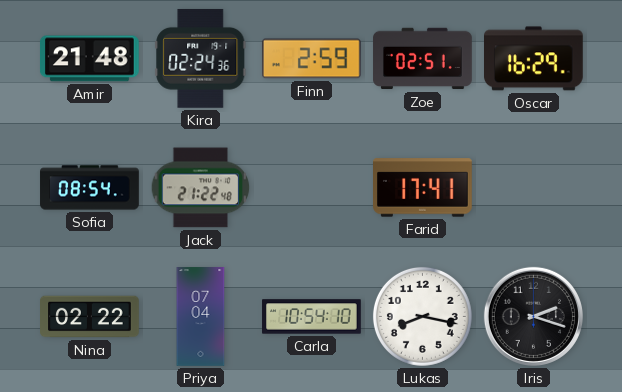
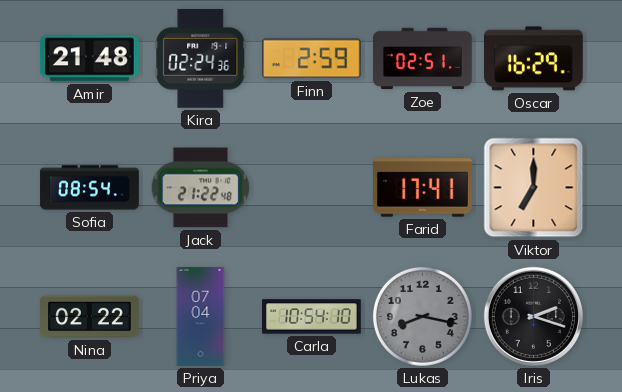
Viktor: none -> 7:00
Lukas dial: white -> grey
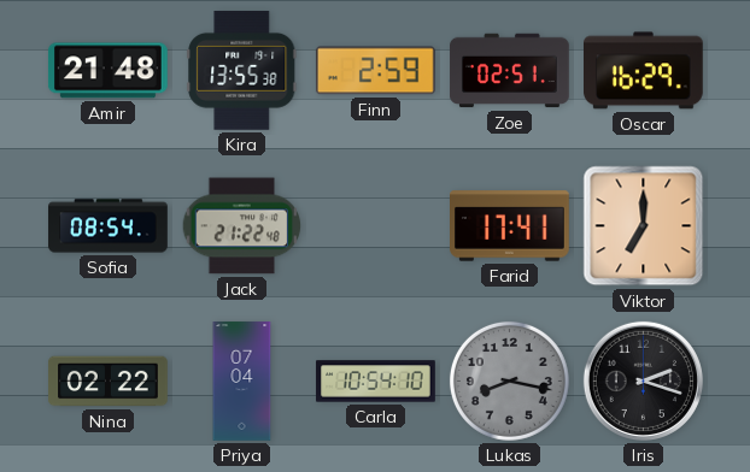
Kira: 02:24 -> 13:55
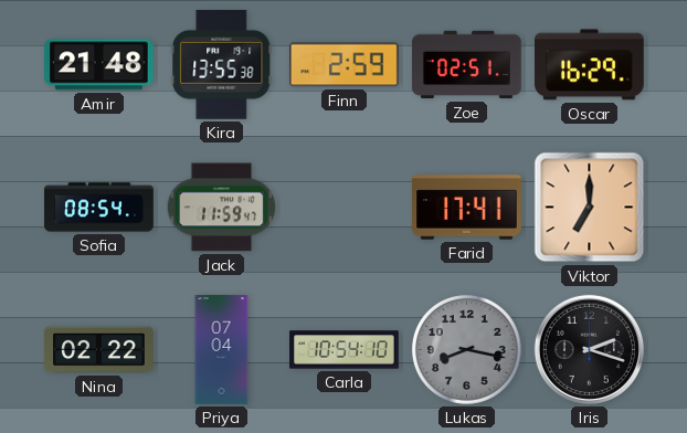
Jack: 21:22 -> 11:59
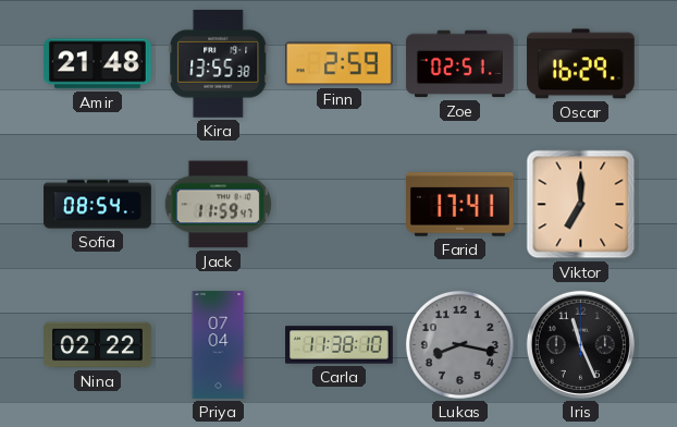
Carla: 10:54 -> 11:38
Iris: 2:18 -> 11:26
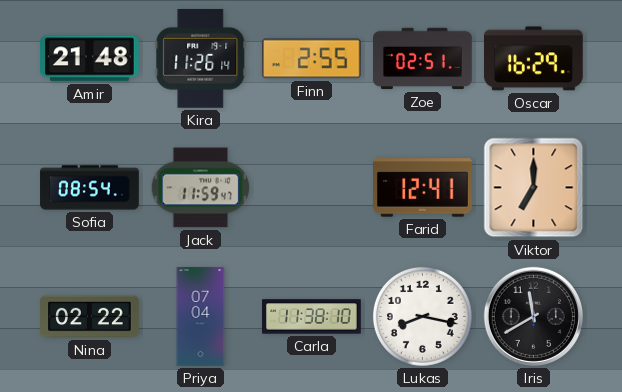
Kira: 13:55 -> 11:26
Finn: 2:59 -> 2:55
Farid: 17:41 -> 12:41
Lukas dial: grey -> white
Iris: 11:26 -> 11:40
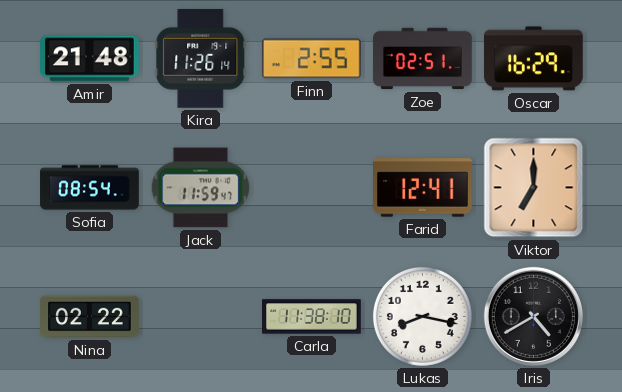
Priya: 07:04 -> none
Iris: 11:40 -> 4:40
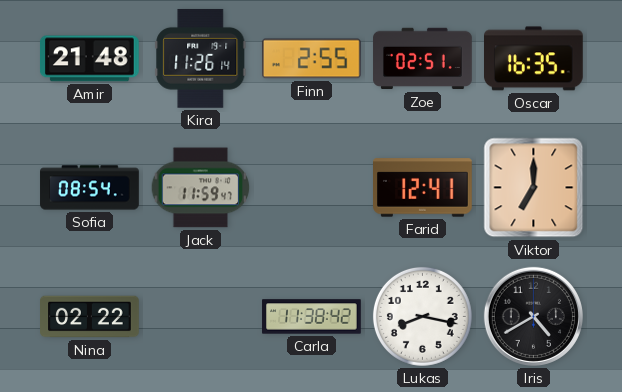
Oscar: 16:29 -> 16:35
Carla: 11:38:10 -> 11:38:42
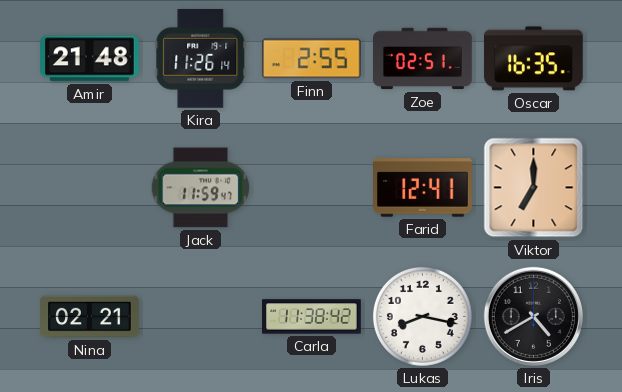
Sofia: 08:54 -> none
Nina: 02:22 -> 02:21
